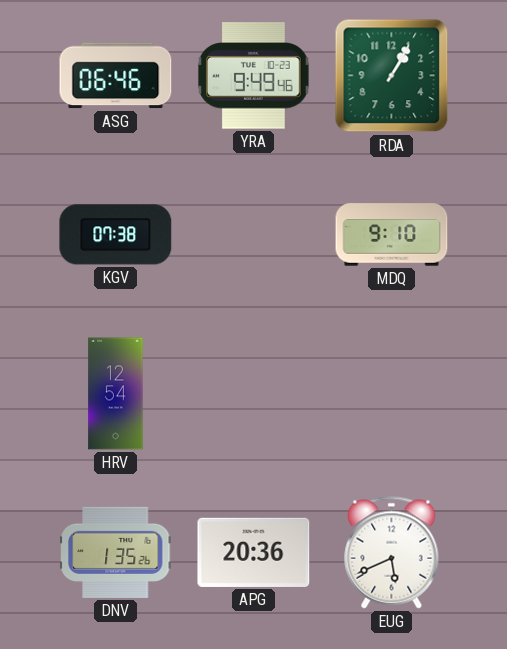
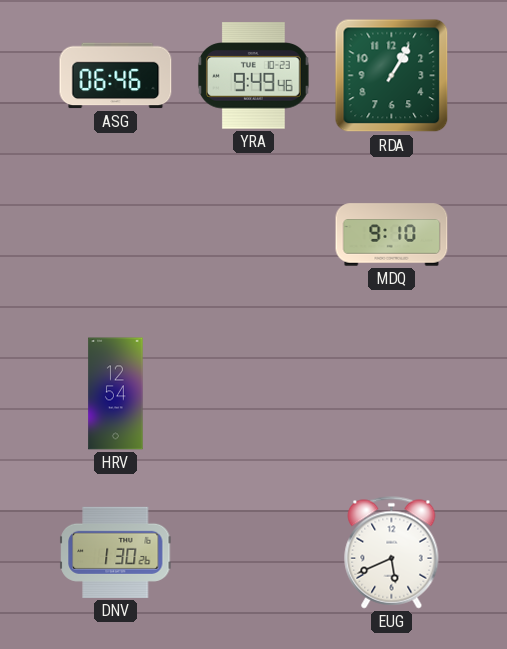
KGV: 07:38 -> none
DNV: 1:35 -> 1:30
APG: 20:36 -> none
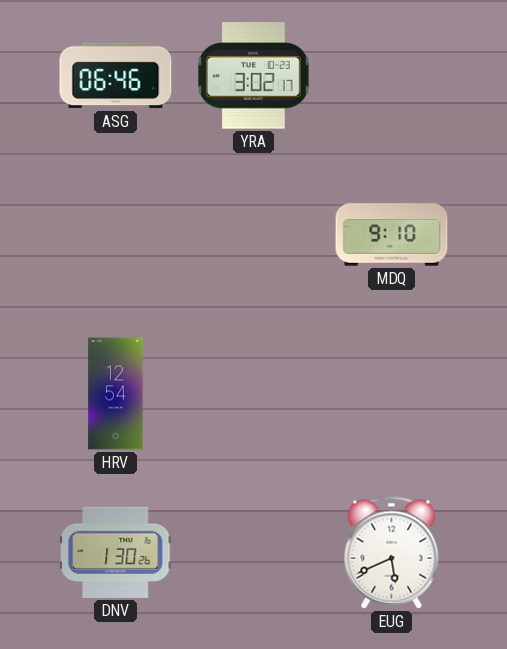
YRA: 9:49 -> 3:02
RDA: 1:05 -> none
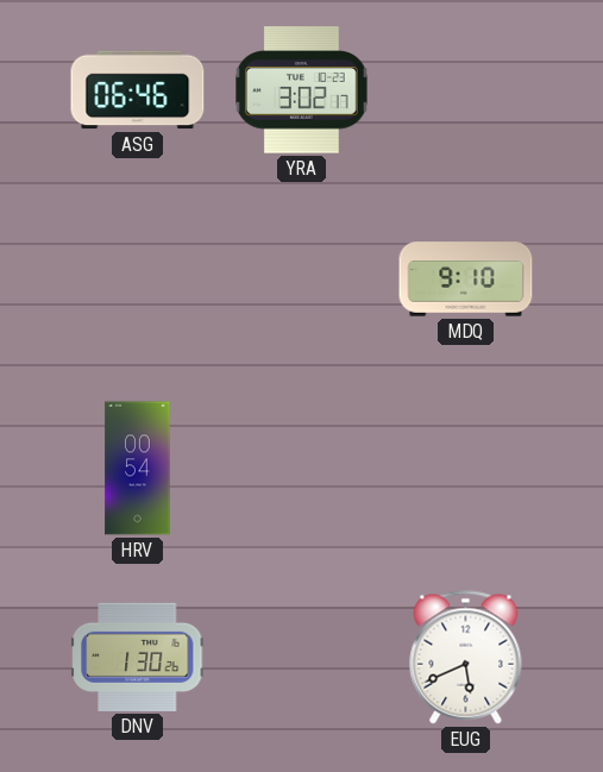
HRV: 12:54 -> 00:54
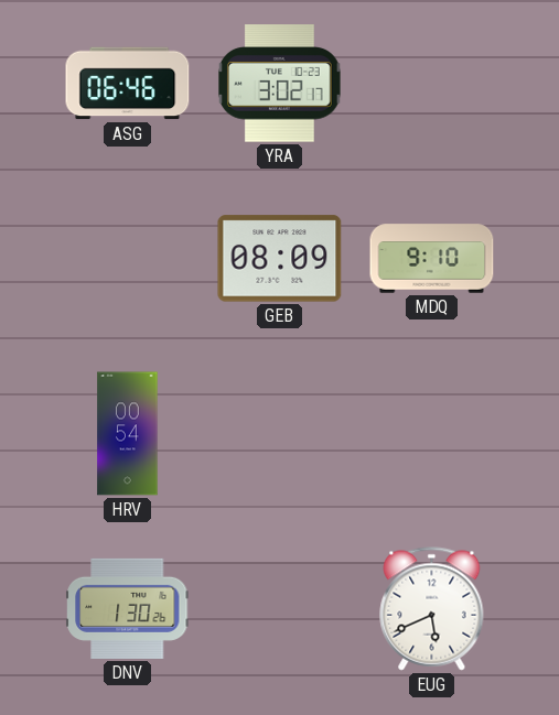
GEB: none -> 08:09
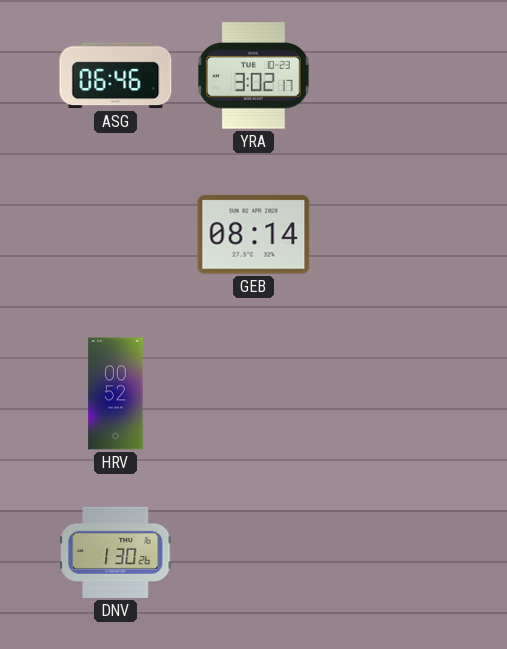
GEB: 08:09 -> 08:14
MDQ: 9:10 -> none
HRV: 00:54 -> 00:52
EUG: 5:41 -> none
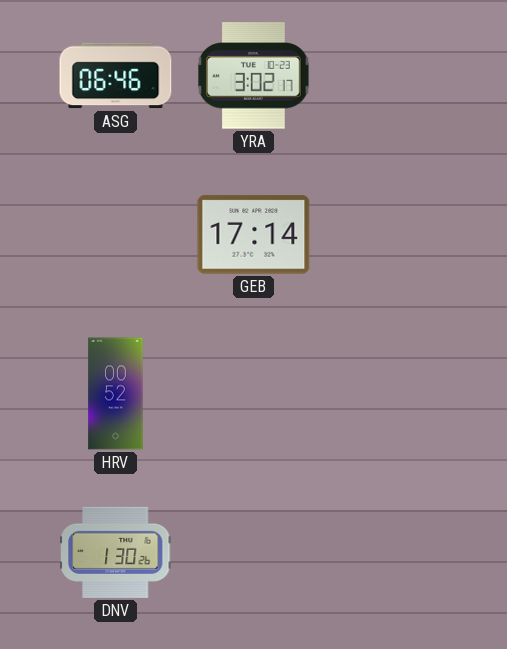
GEB: 08:14 -> 17:14
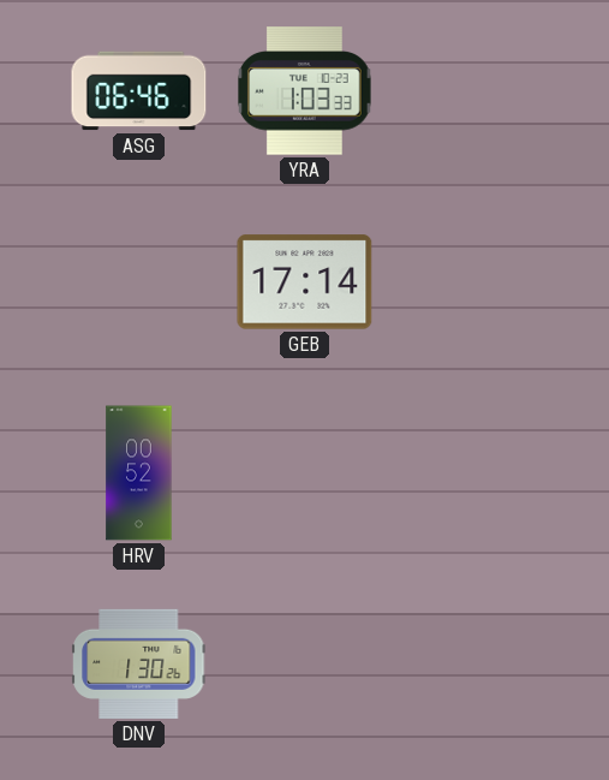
YRA: 3:02 -> 1:03
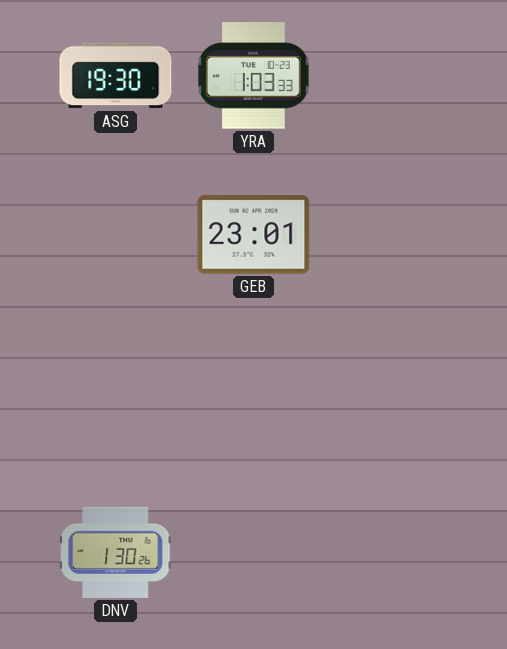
ASG: 06:46 -> 19:30
GEB: 17:14 -> 23:01
HRV: 00:52 -> none
